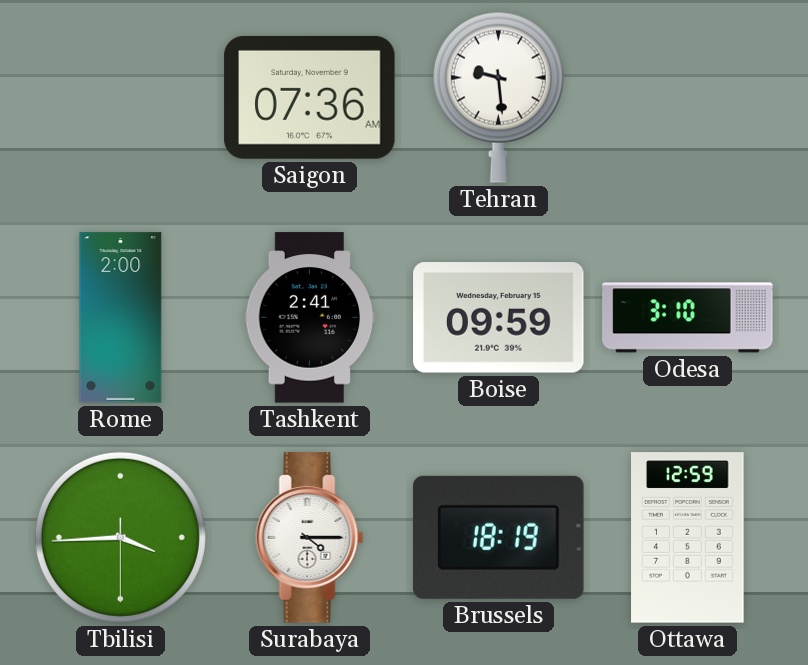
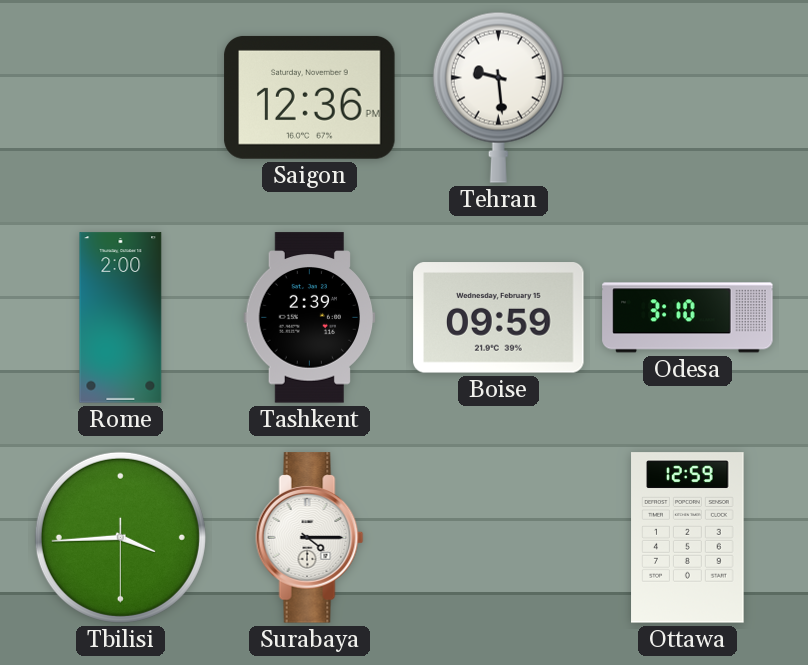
Saigon: 07:36 -> 12:36
Tashkent: 2:41 -> 2:39
Brussels: 18:19 -> none
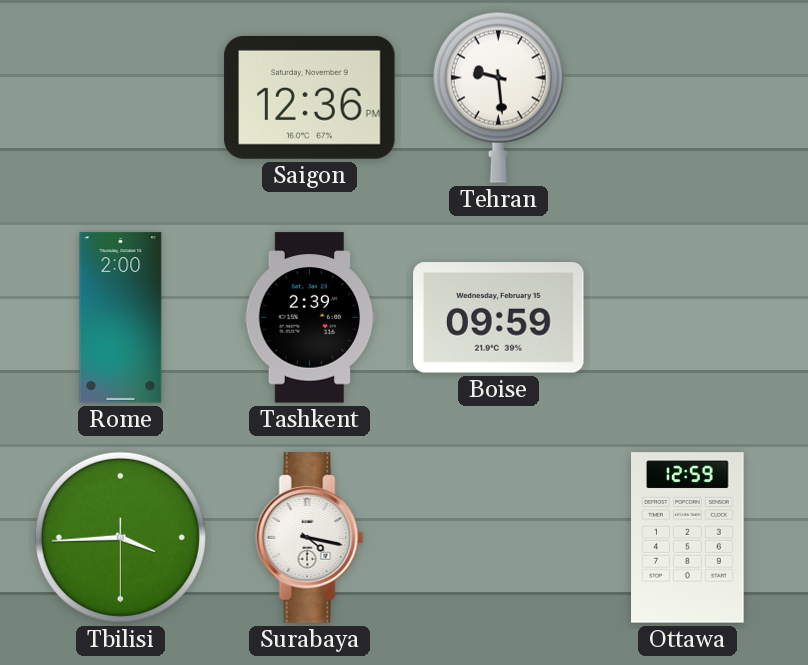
Odesa: 3:10 -> none
Surabaya: 4:15 -> 4:17
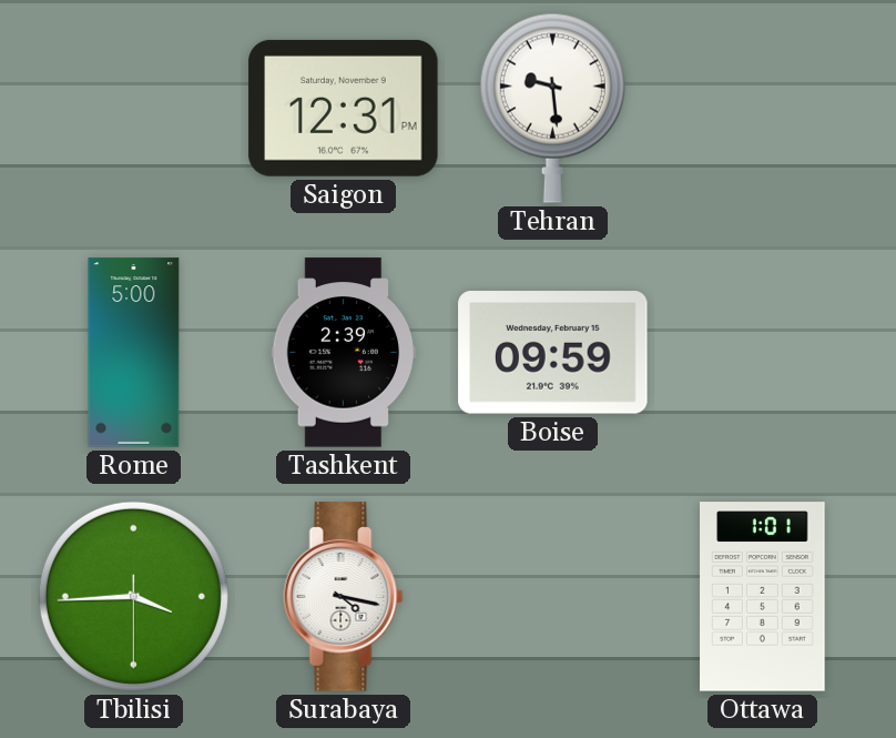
Saigon: 12:36 -> 12:31
Rome: 2:00 -> 5:00
Ottawa: 12:59 -> 1:01
